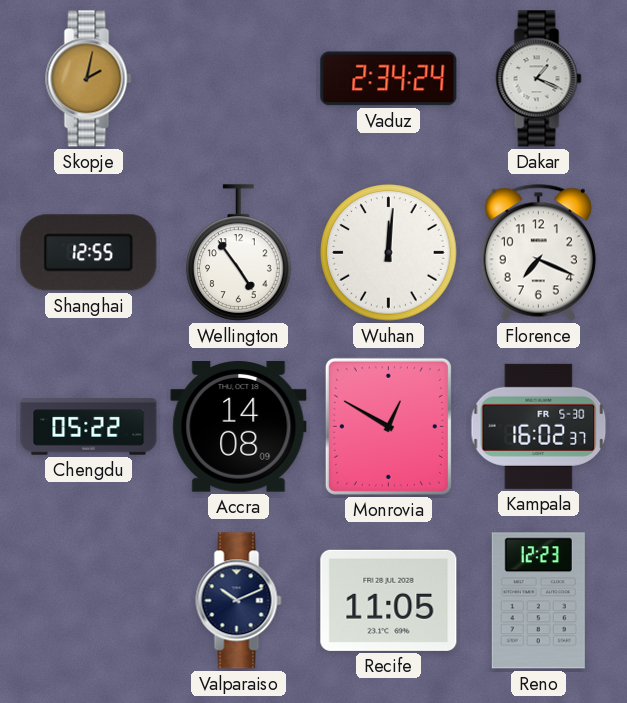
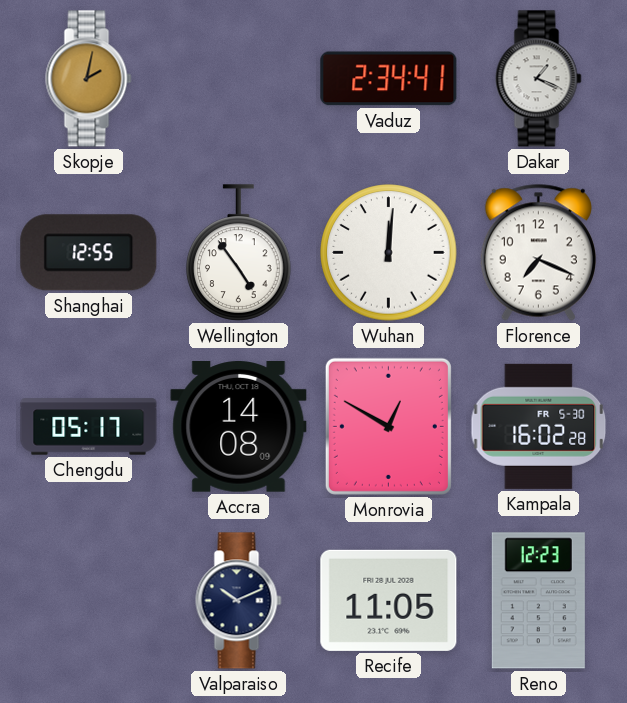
Vaduz: 2:34:24 -> 2:34:41
Chengdu: 05:22 -> 05:17
Kampala: 16:02:37 -> 16:02:28
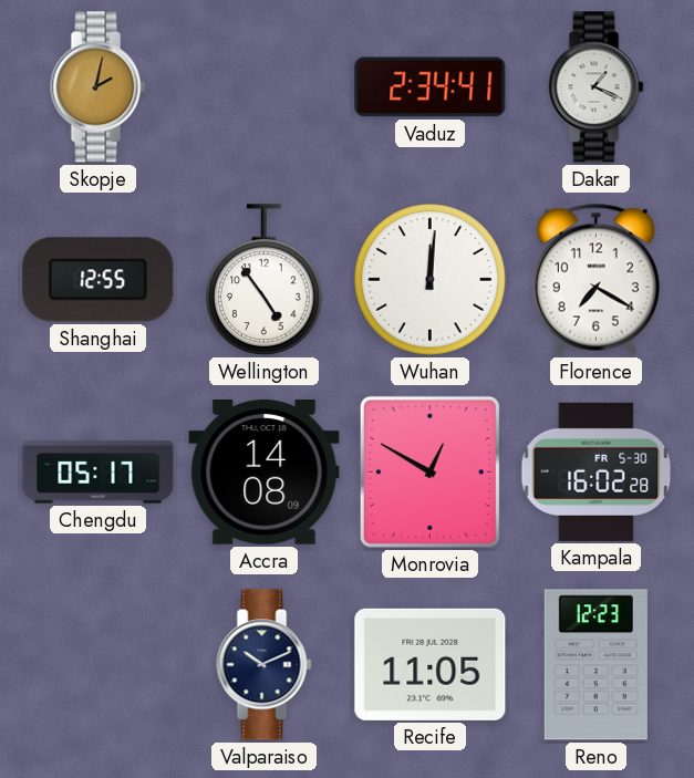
Florence: 7:19 -> 7:20
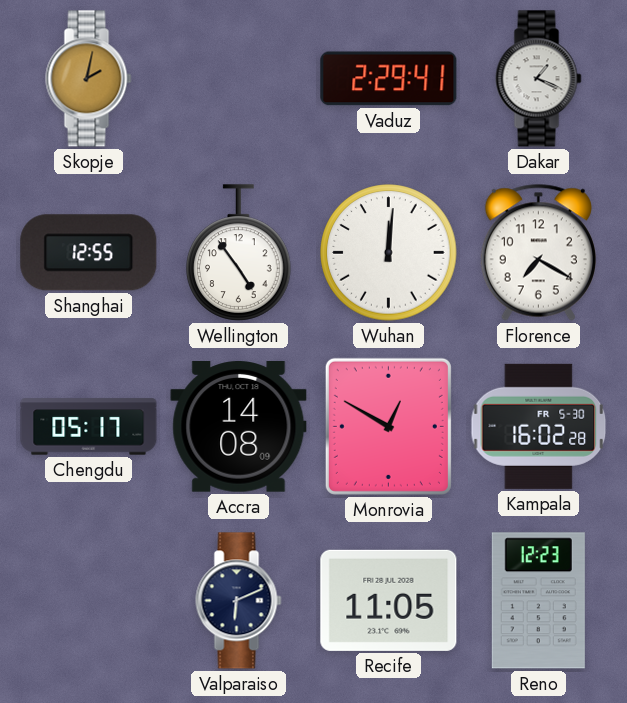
Vaduz: 2:34 -> 2:29
Valparaiso: 10:11 -> 6:11
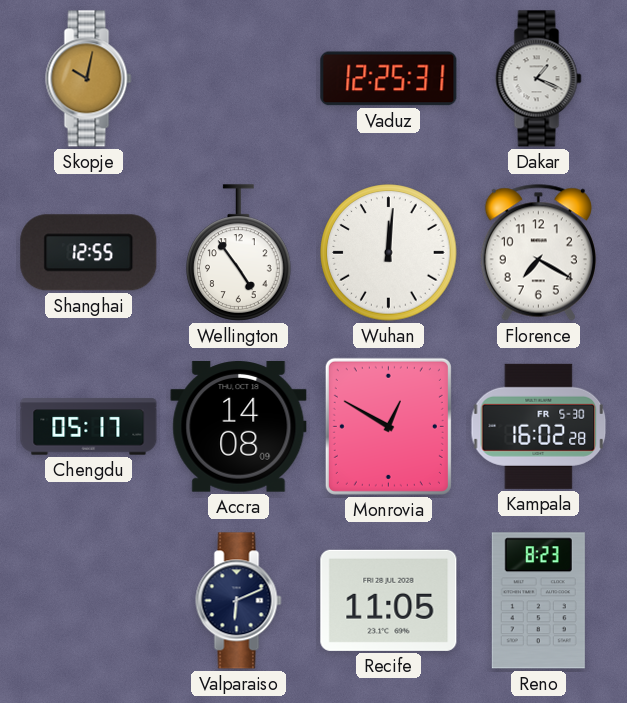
Skopje: 2:02 -> 10:02
Vaduz: 2:29 -> 12:25
Reno: 12:23 -> 8:23
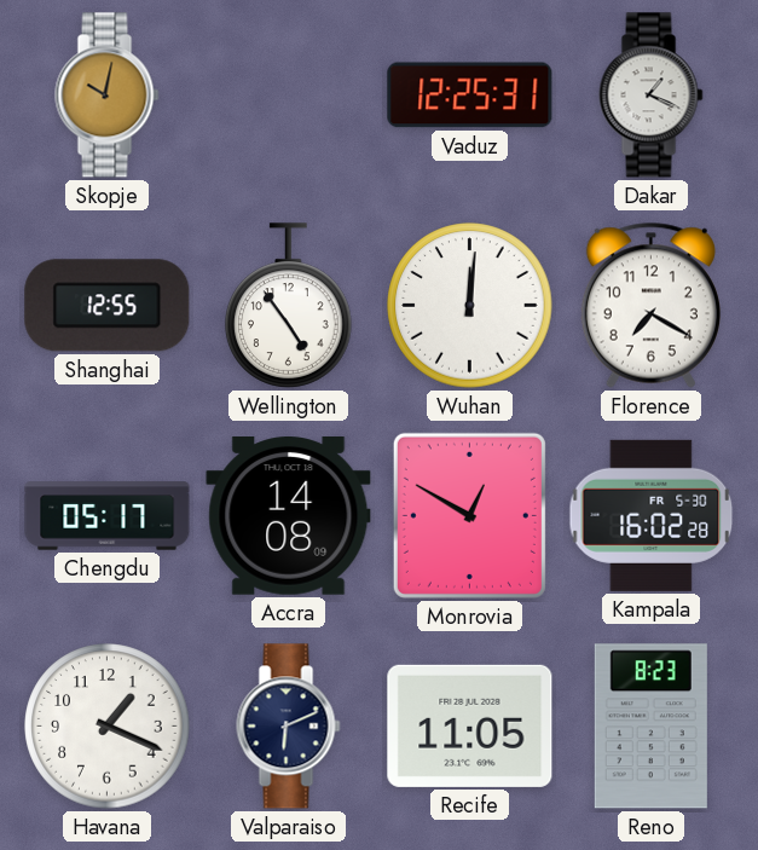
Havana: none -> 1:19
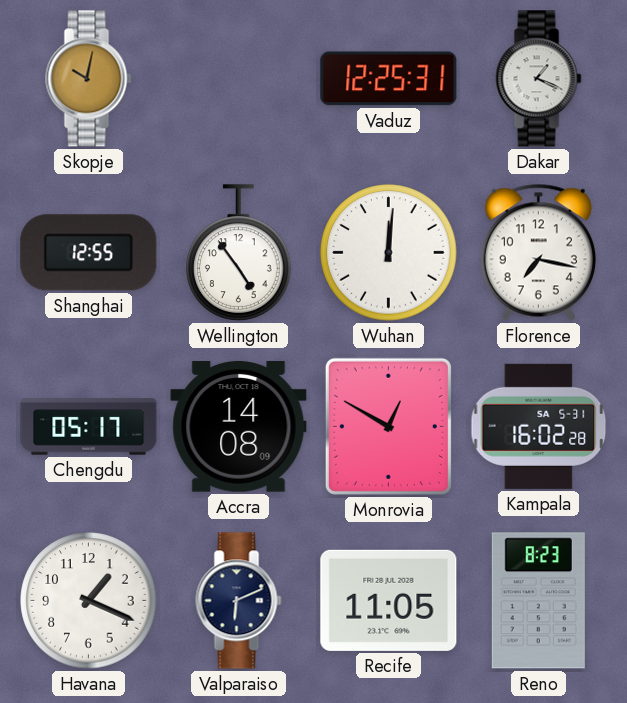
Florence: 7:20 -> 7:17
Kampala date: FR 5-30 -> SA 5-31
